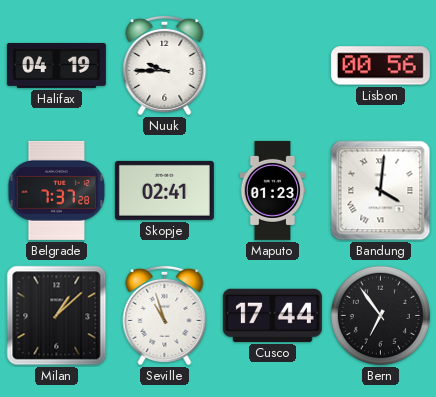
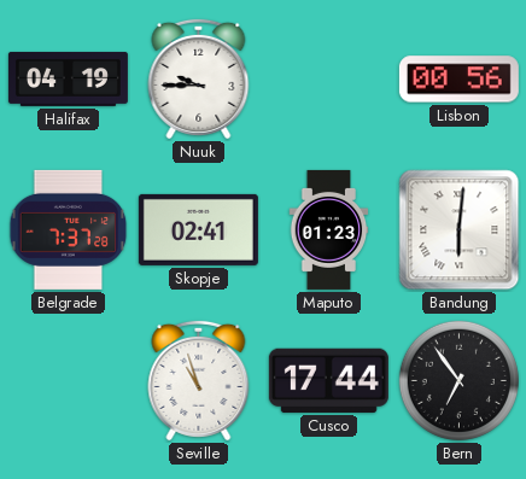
Bandung: 4:01 -> 6:01
Milan: 1:08 -> none
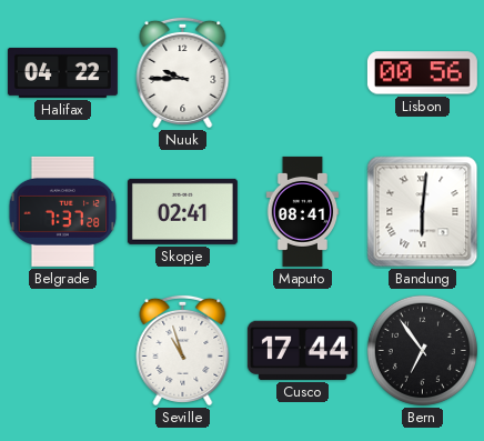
Halifax: 04:19 -> 04:22
Maputo: 01:23 -> 08:41
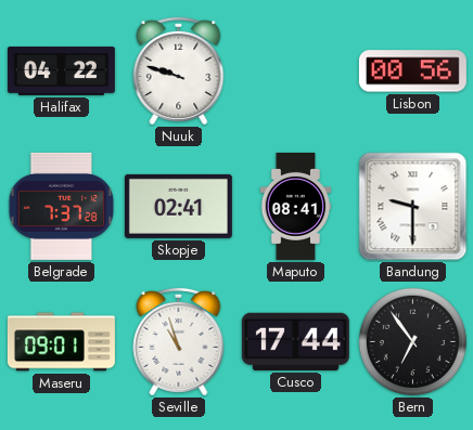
Nuuk: 9:45 -> 9:48
Bandung: 6:01 -> 9:30
Maseru: none -> 09:01
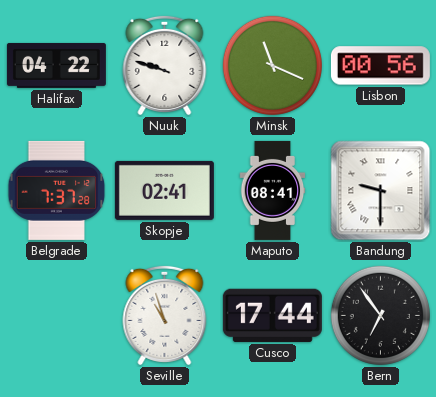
Minsk: none -> 11:19
Maseru: 09:01 -> none
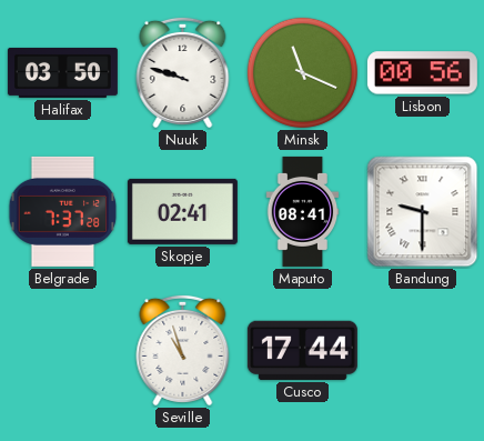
Halifax: 04:22 -> 03:50
Bern: 6:54 -> none
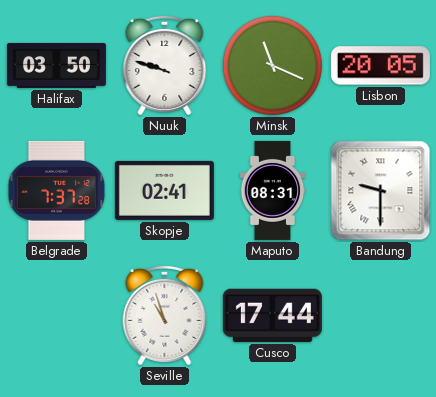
Lisbon: 00:56 -> 20:05
Maputo: 08:41 -> 08:31
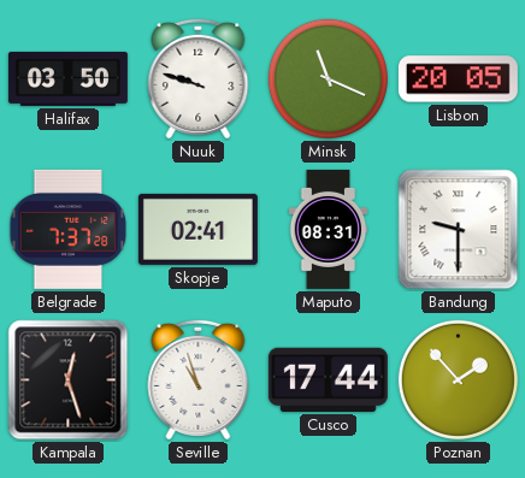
Kampala: none -> 12:27
Poznan: none -> 1:53
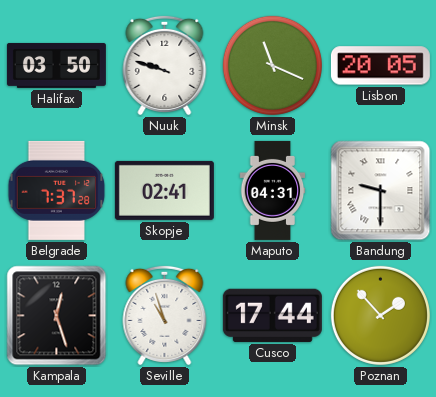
Maputo: 08:31 -> 04:31
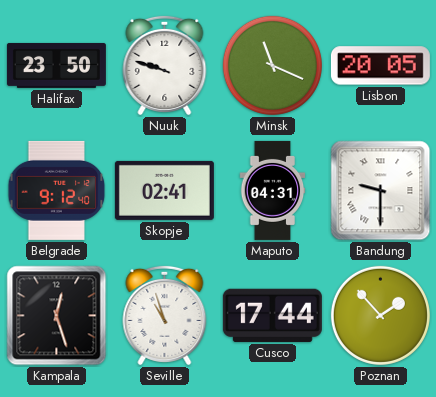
Halifax: 03:50 -> 23:50
Belgrade: 7:37 -> 9:12
